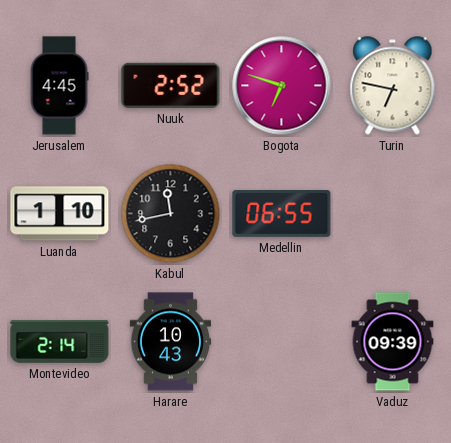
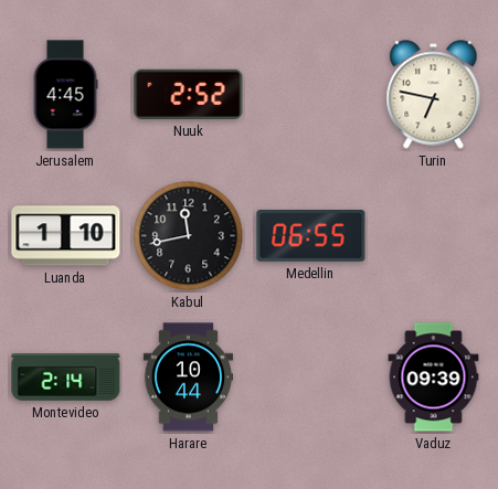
Bogota: 6:48 -> none
Harare: 10:43 -> 10:44
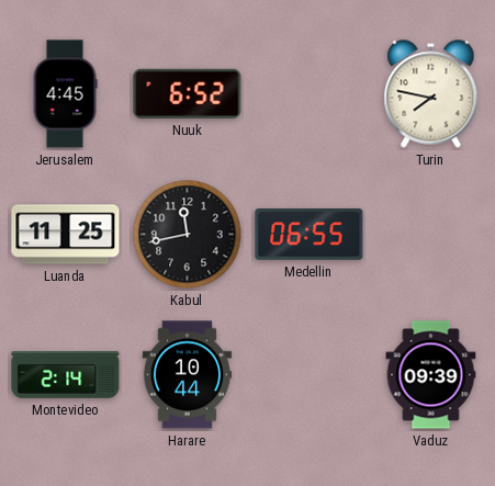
Nuuk: 2:52 -> 6:52
Turin: 6:47 -> 7:47
Luanda: 1:10 -> 11:25
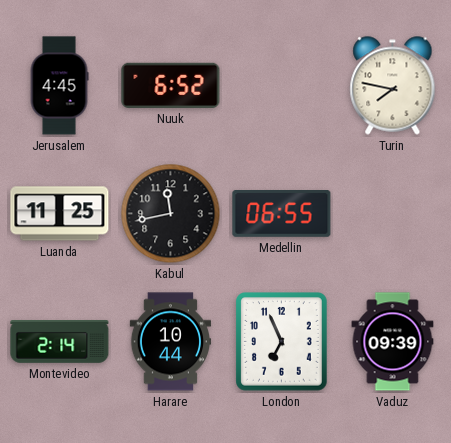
London: none -> 6:56
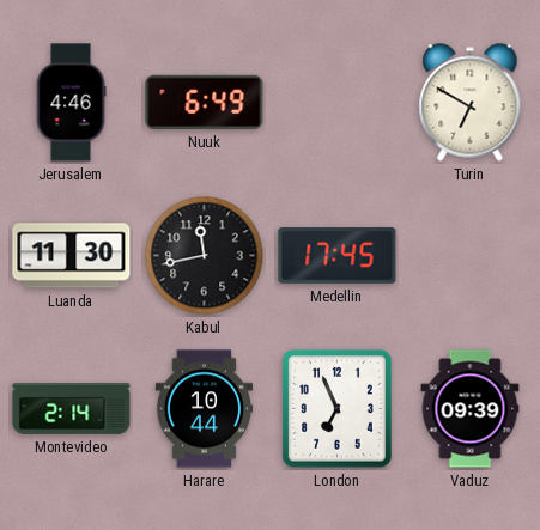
Jerusalem: 4:45 -> 4:46
Nuuk: 6:52 -> 6:49
Turin: 7:47 -> 6:50
Luanda: 11:25 -> 11:30
Medellin: 06:55 -> 17:45
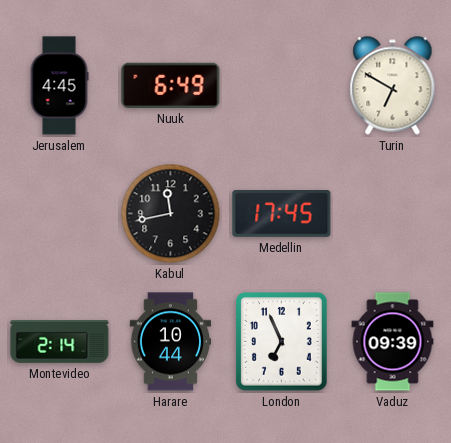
Jerusalem: 4:46 -> 4:45
Luanda: 11:30 -> none
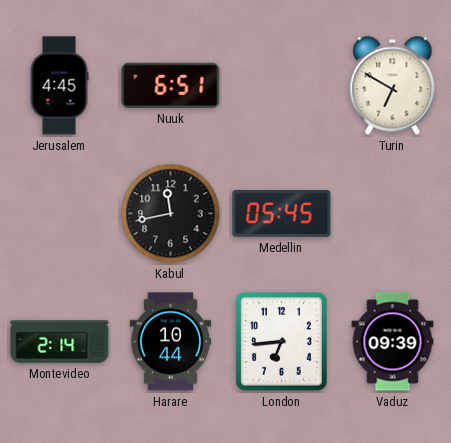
Nuuk: 6:49 -> 6:51
Medellin: 17:45 -> 05:45
London: 6:56 -> 6:44
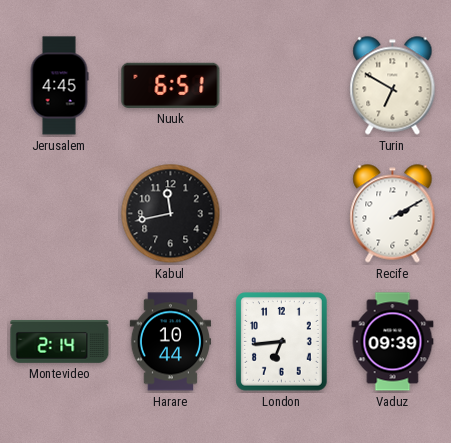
Medellin: 05:45 -> none
Recife: none -> 2:10
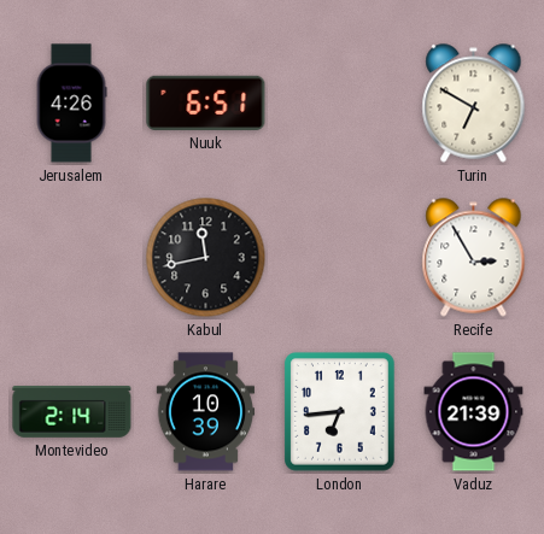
Jerusalem: 4:45 -> 4:26
Recife: 2:10 -> 2:55
Harare: 10:44 -> 10:39
Vaduz: 09:39 -> 21:39
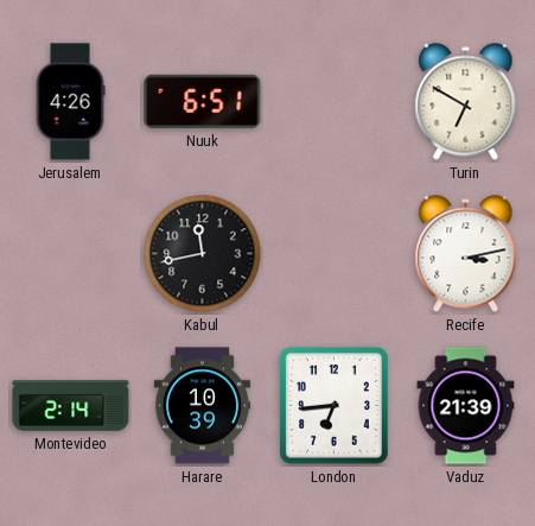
Recife: 2:55 -> 3:13
